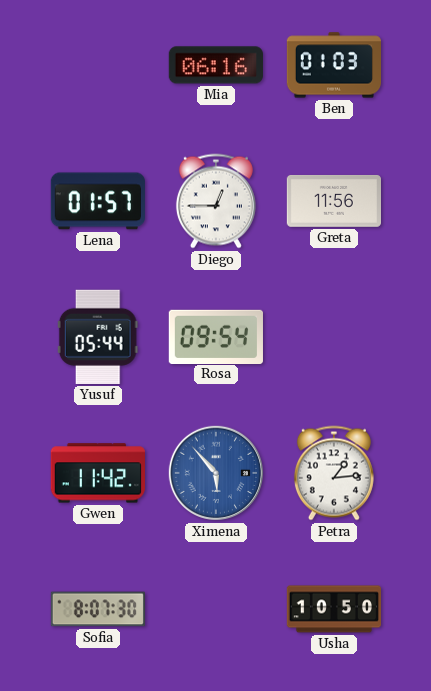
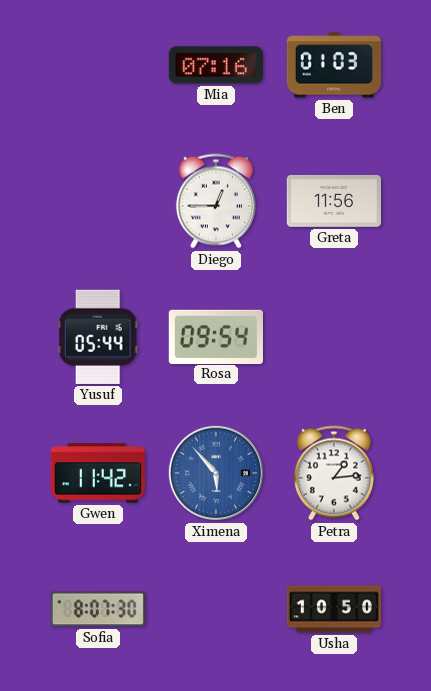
Mia: 06:16 -> 07:16
Lena: 01:57 -> none
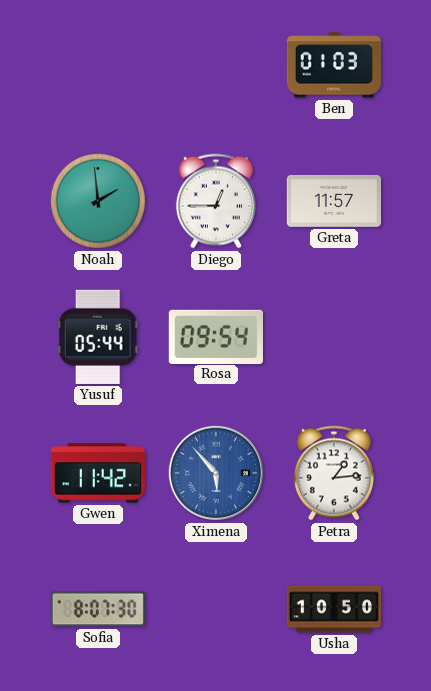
Mia: 07:16 -> none
Noah: none -> 1:59
Greta: 11:56 -> 11:57
